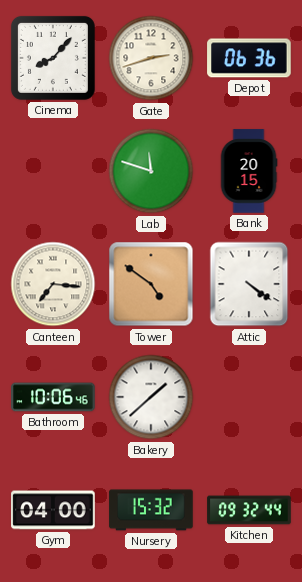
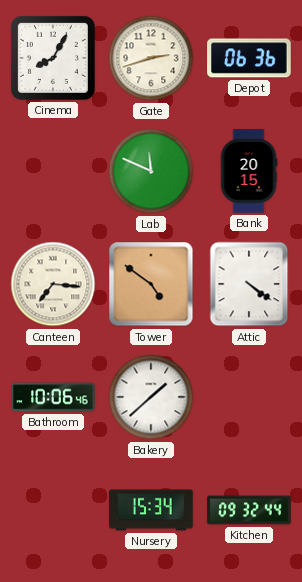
Cinema: 8:07 -> 8:05
Lab: 11:48 -> 11:49
Gym: 04:00 -> none
Nursery: 15:32 -> 15:34
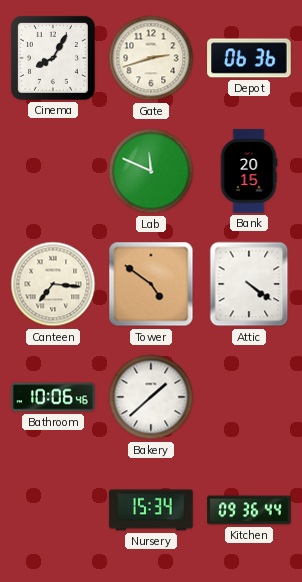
Kitchen: 09:32 -> 09:36
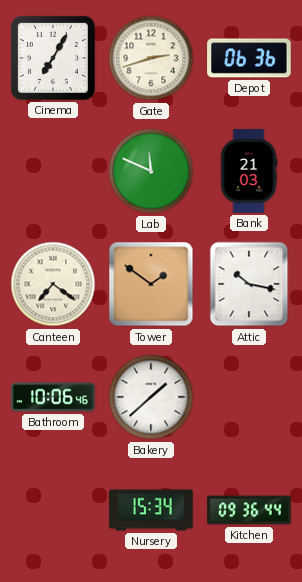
Cinema: 8:05 -> 7:05
Bank: 20:15 -> 21:03
Canteen: 7:16 -> 7:21
Tower: 4:51 -> 1:51
Attic: 4:21 -> 10:17
